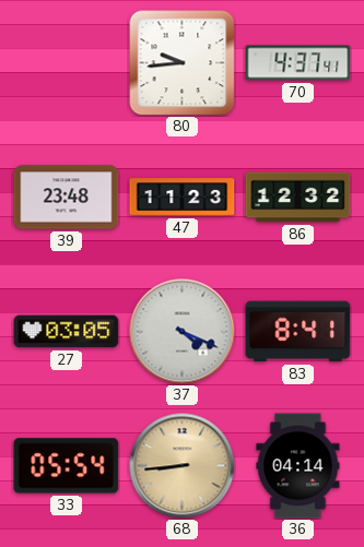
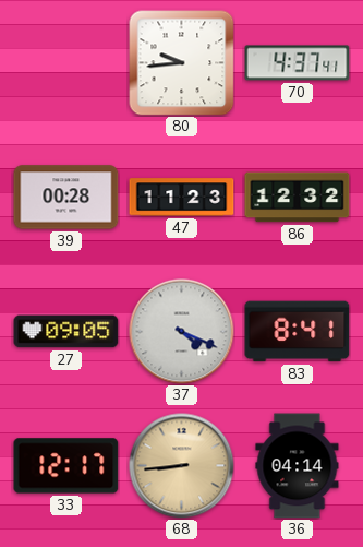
39: 23:48 -> 00:28
27: 03:05 -> 09:05
33: 05:54 -> 12:17
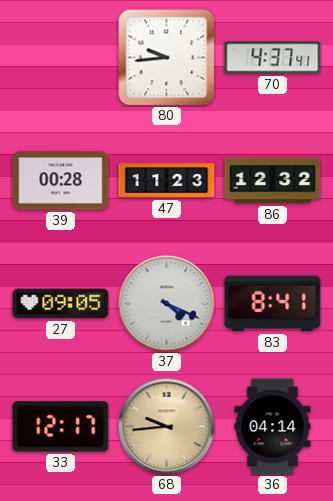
68: 8:44 -> 9:44
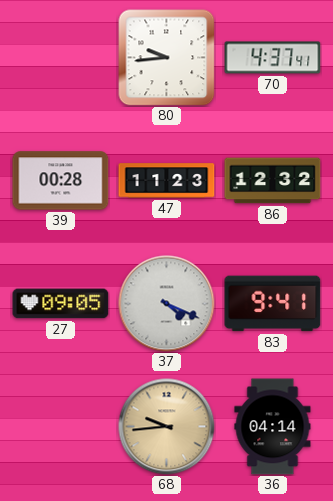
83: 8:41 -> 9:41
33: 12:17 -> none
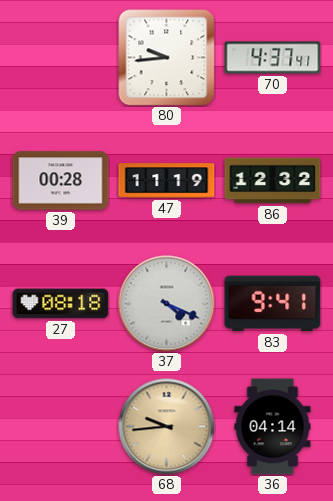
47: 11:23 -> 11:19
27: 09:05 -> 08:18
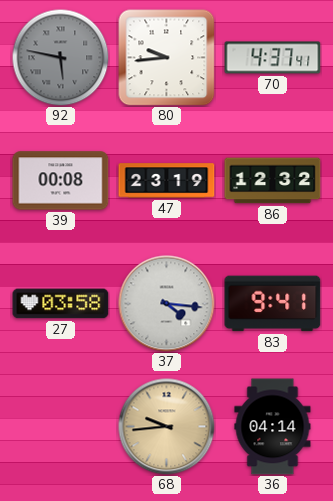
92: none -> 5:47
39: 00:28 -> 00:08
47: 11:19 -> 23:19
27: 08:18 -> 03:58
37: 4:19 -> 4:16
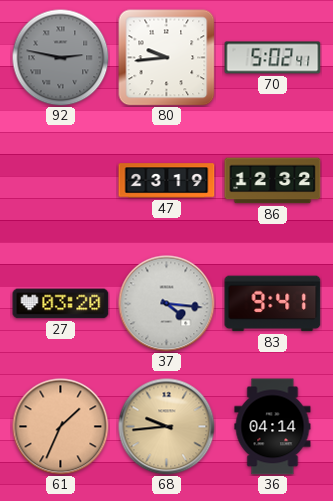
92: 5:47 -> 2:47
70: 4:37 -> 5:02
39: 00:08 -> none
27: 03:58 -> 03:20
61: none -> 1:34
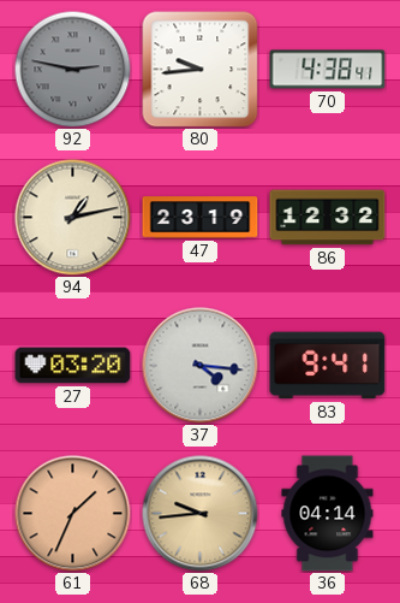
70: 5:02 -> 4:38
94: none -> 1:13
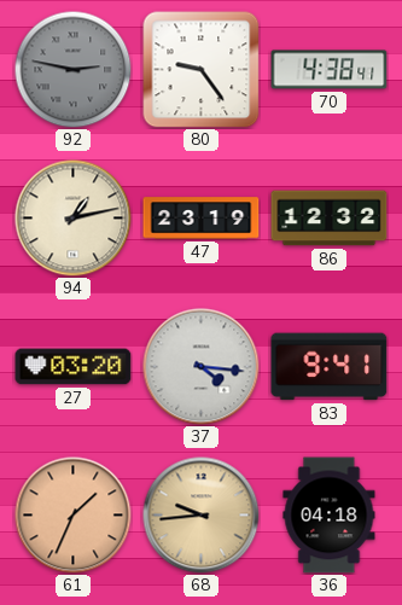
80: 9:44 -> 9:24
36: 04:14 -> 04:18
